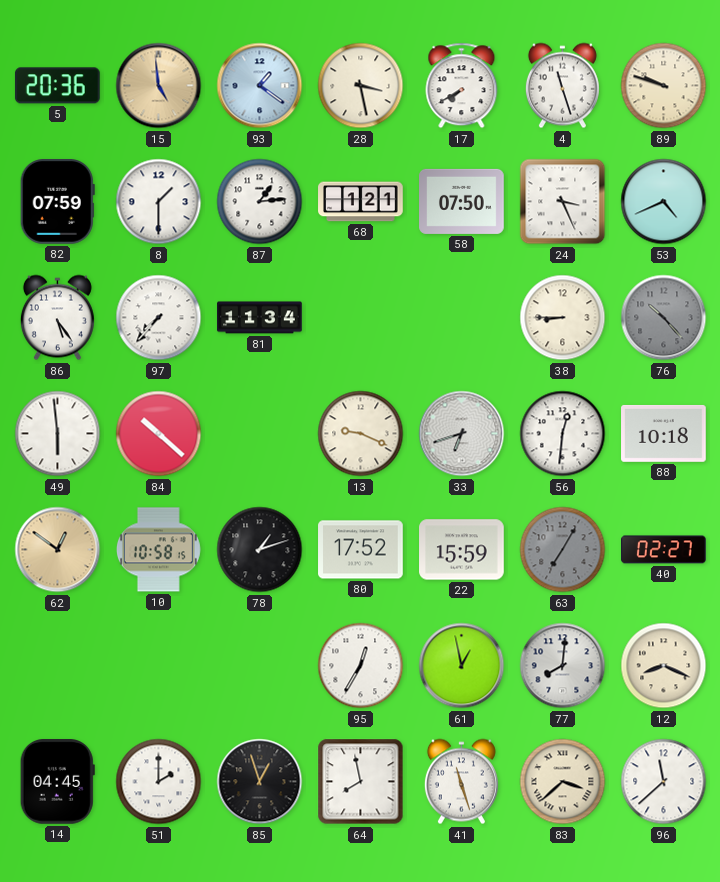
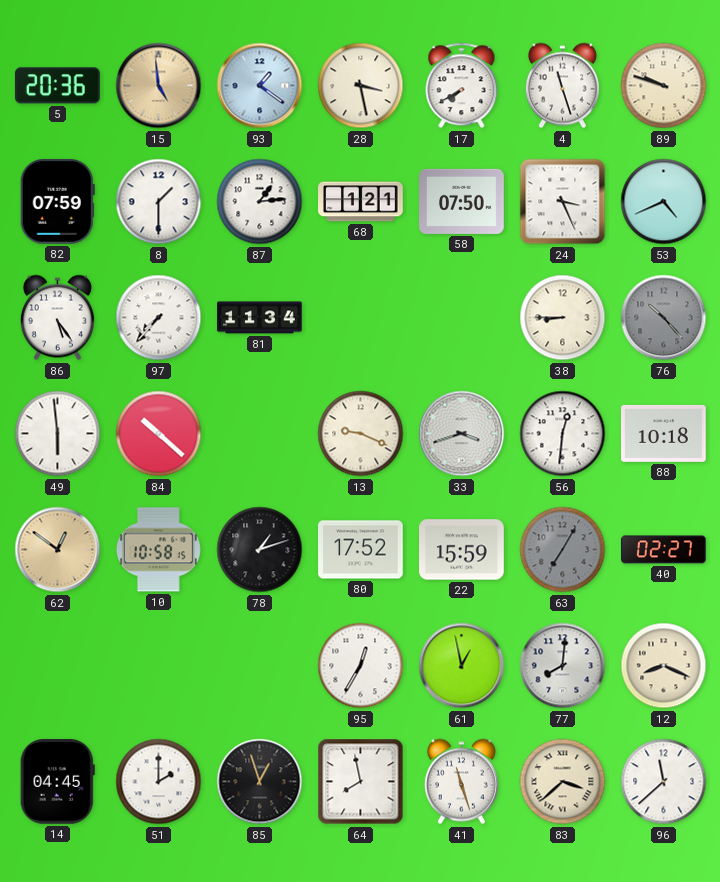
33: 6:42 -> 3:42
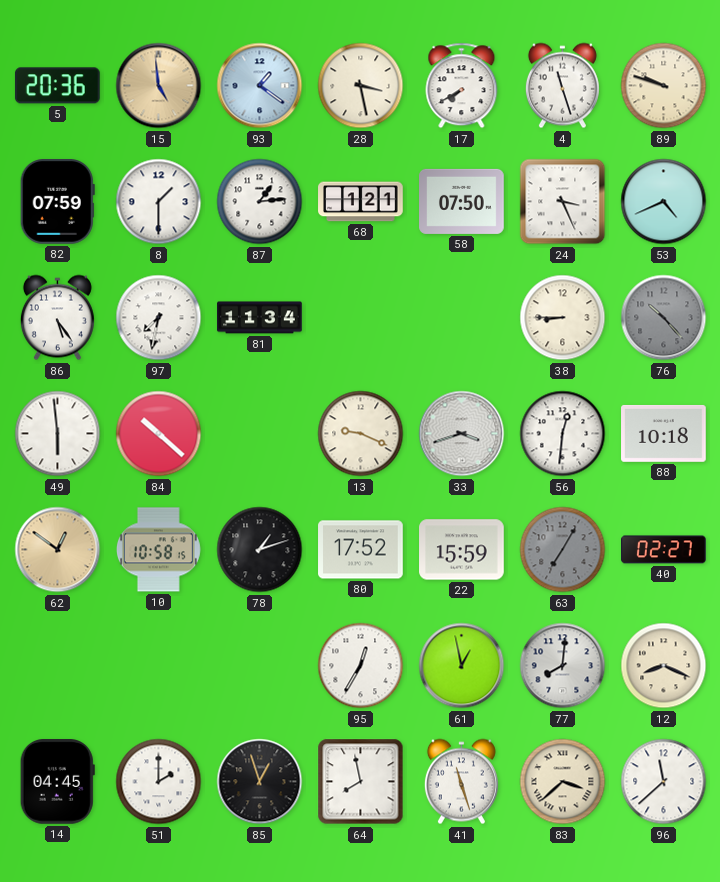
97: 7:37 -> 7:32
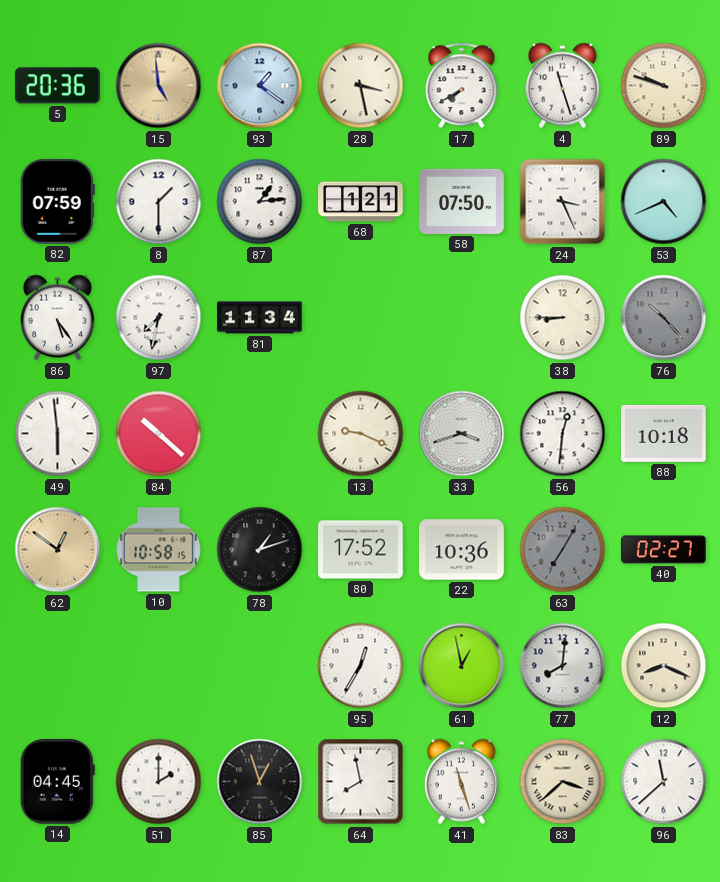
22: 15:59 -> 10:36
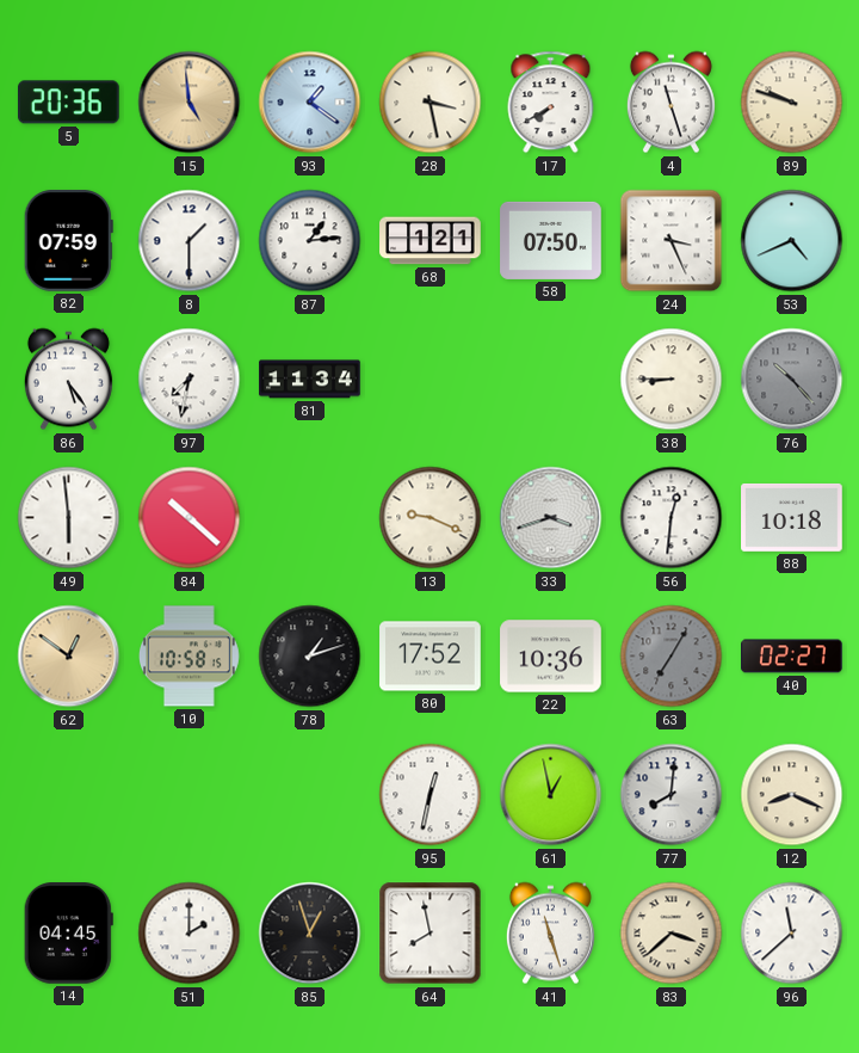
95: 12:35 -> 12:32
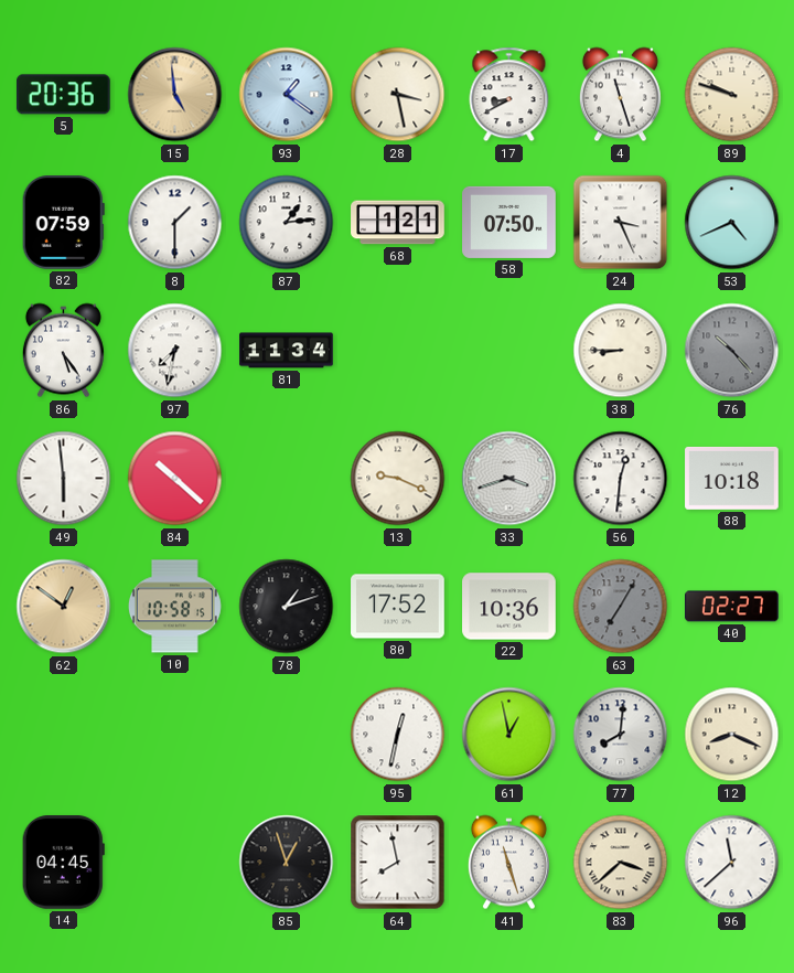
17: 7:40 -> 8:40
51: 2:00 -> none
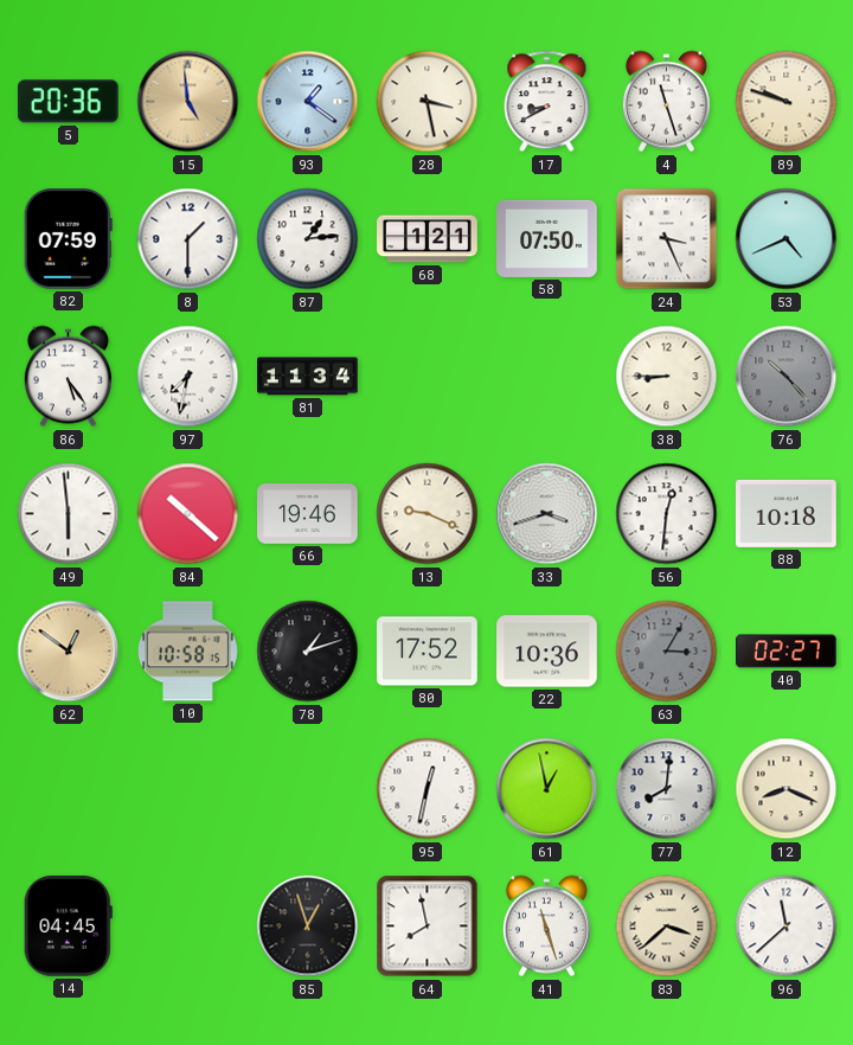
66: none -> 19:46
63: 7:05 -> 3:05
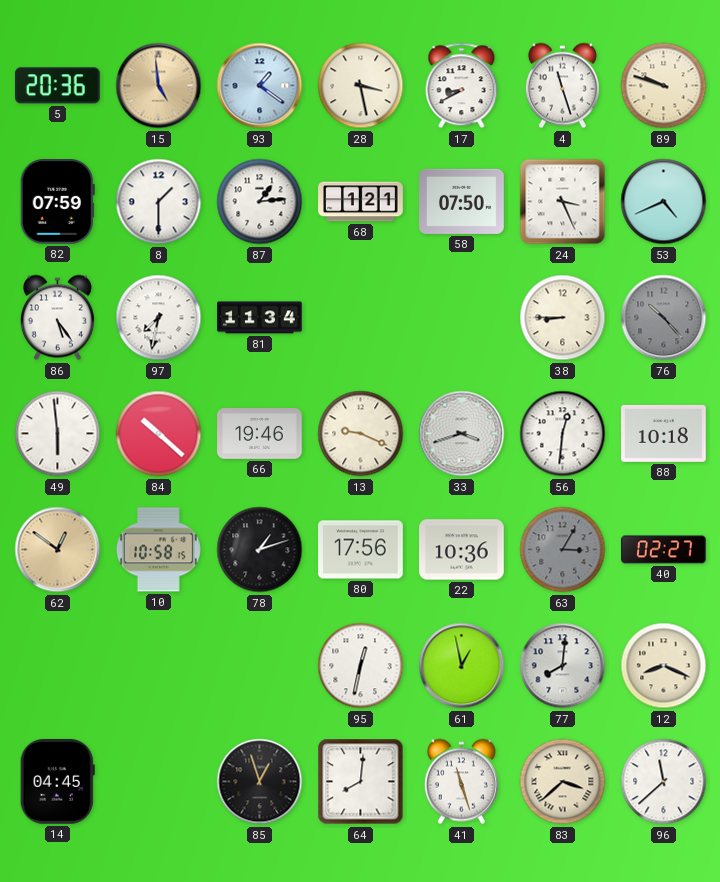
80: 17:52 -> 17:56
64: 7:58 -> 8:01
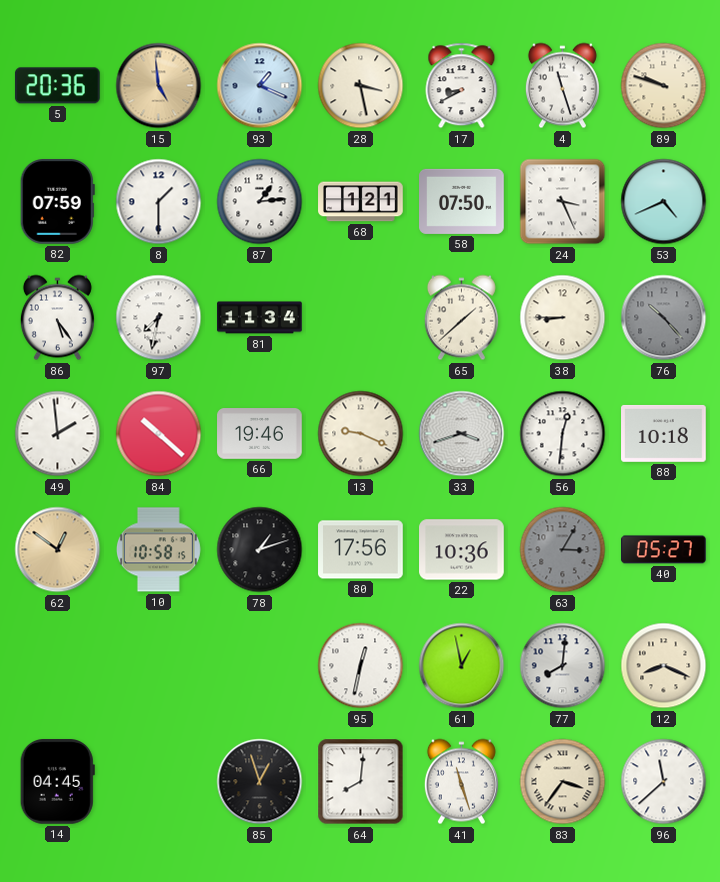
93: 1:21 -> 1:19
65: none -> 1:38
49: 5:59 -> 1:59
40: 02:27 -> 05:27
83: 3:38 -> 3:36
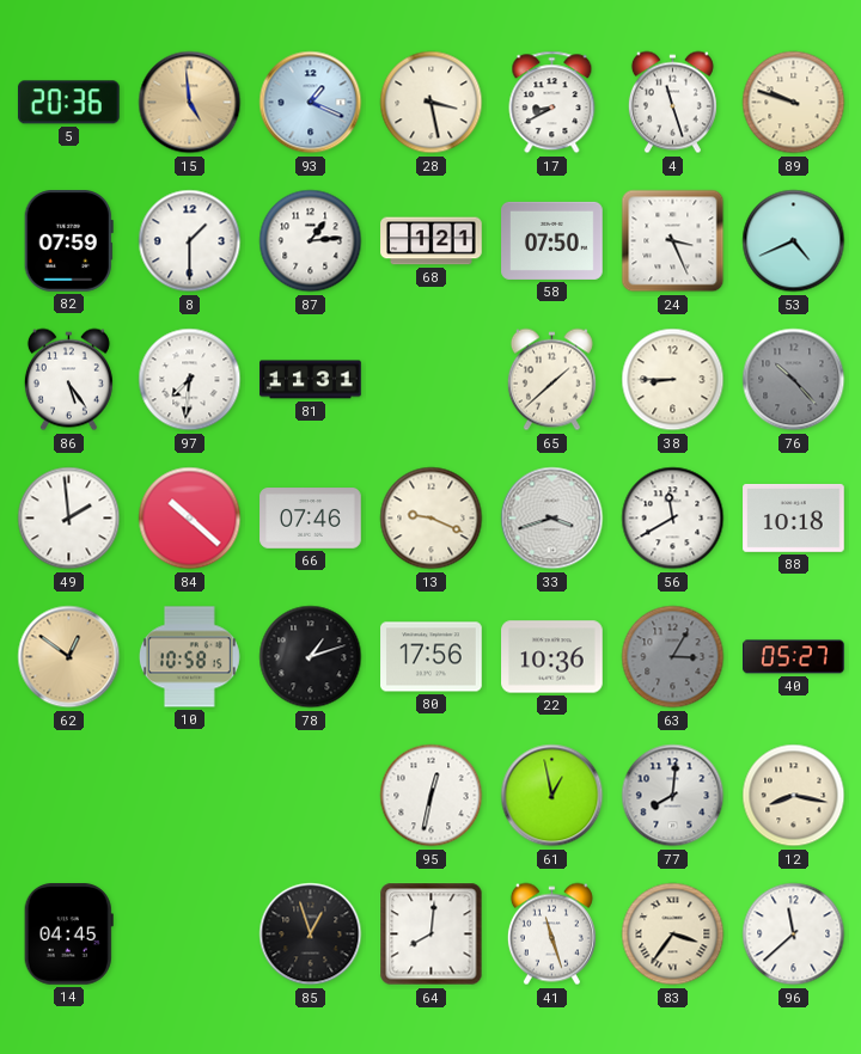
97: 7:32 -> 7:31
81: 11:34 -> 11:31
66: 19:46 -> 07:46
56: 12:31 -> 11:40
12: 8:19 -> 8:17
